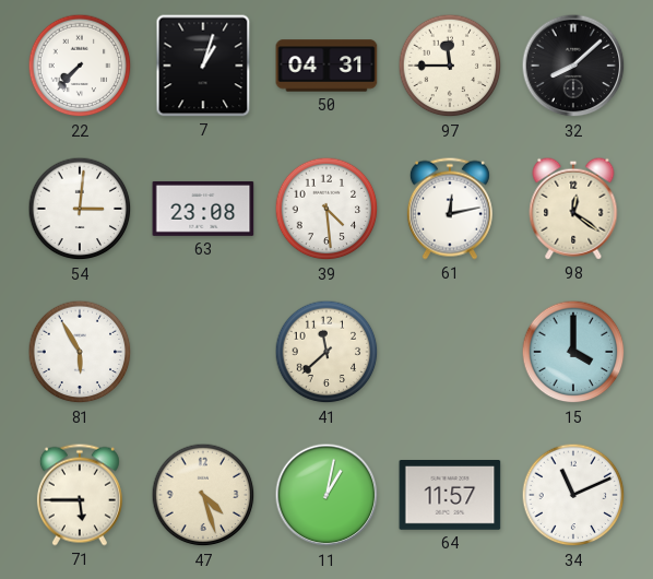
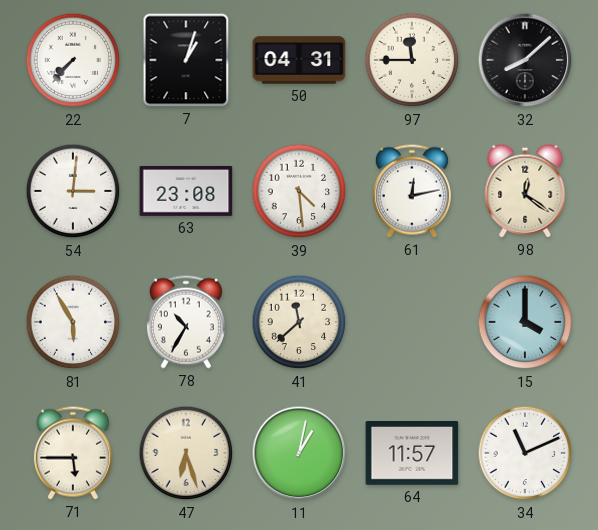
78: none -> 10:35
47: 4:27 -> 6:27
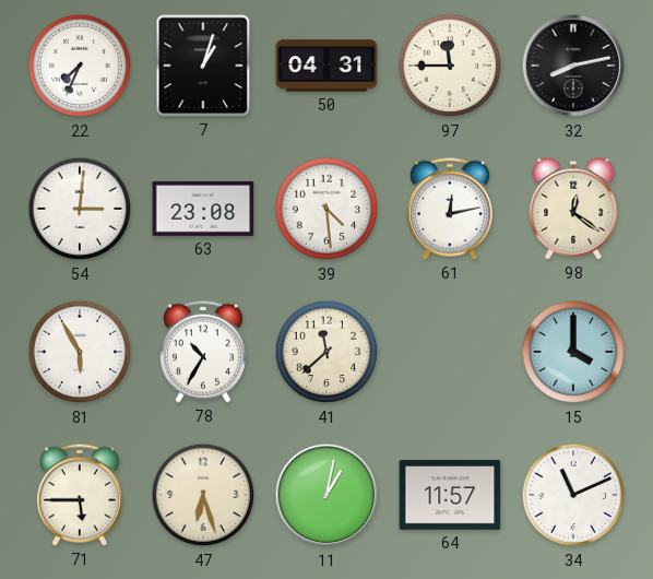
22: 7:37 -> 7:34
32: 8:08 -> 8:13
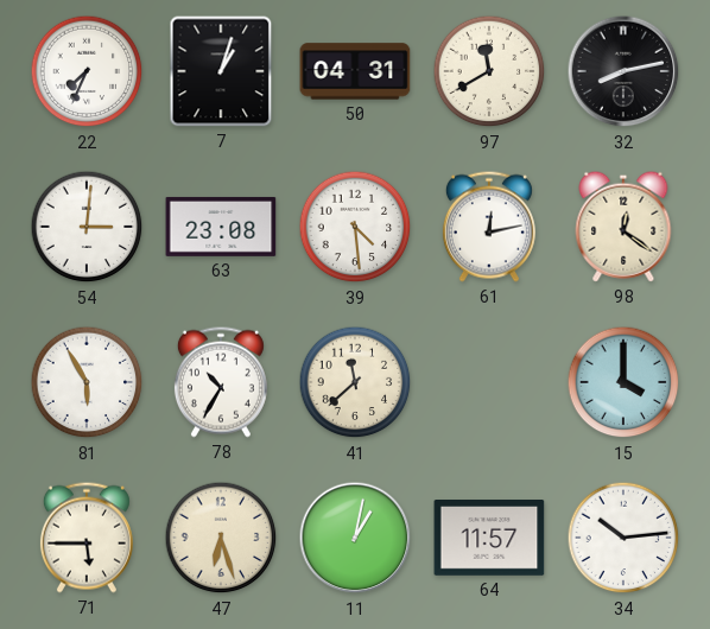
97: 11:45 -> 11:40
34: 11:11 -> 10:14
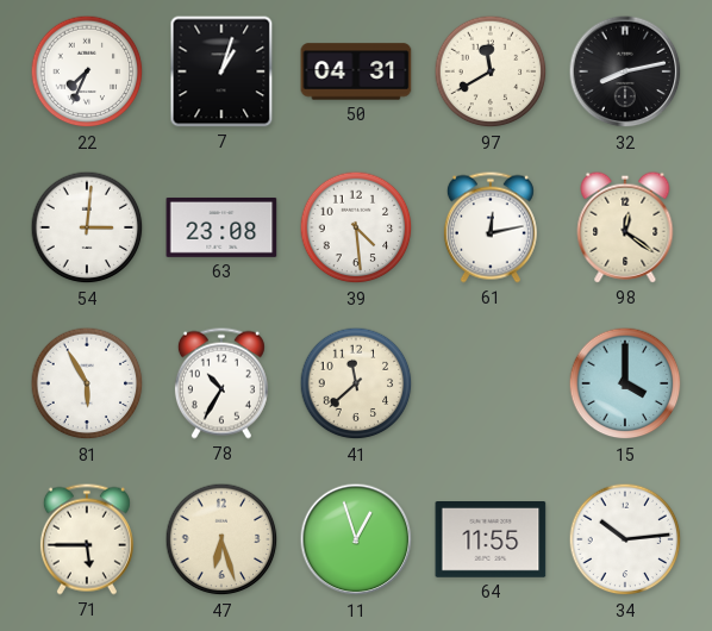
11: 1:02 -> 12:57
64: 11:57 -> 11:55
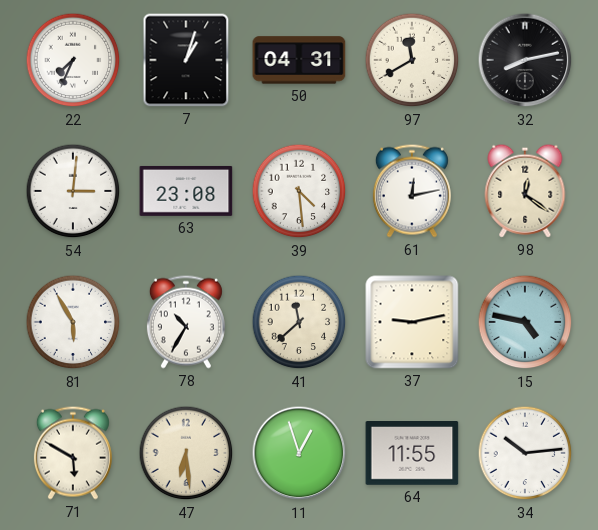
37: none -> 9:13
15: 4:00 -> 4:47
71: 5:45 -> 5:50
47: 6:27 -> 6:29
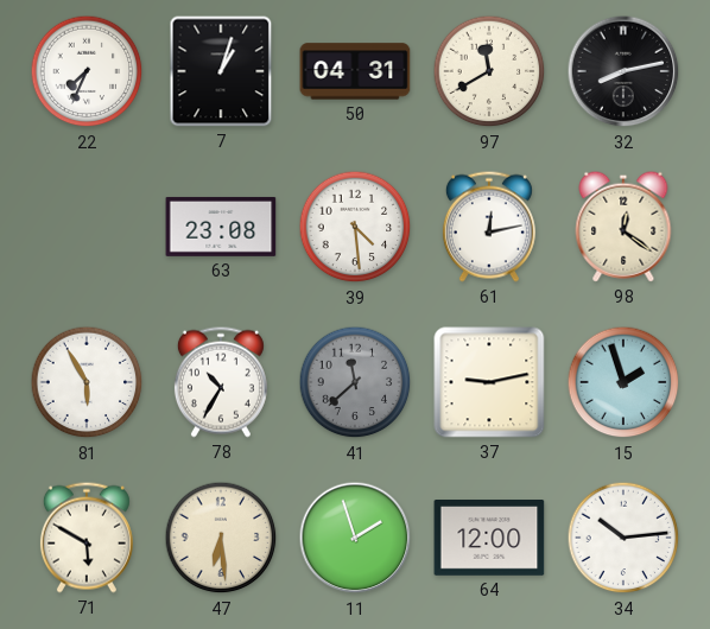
54: 3:01 -> none
41 dial: cream -> grey
15: 4:47 -> 1:57
11: 12:57 -> 1:57
64: 11:55 -> 12:00
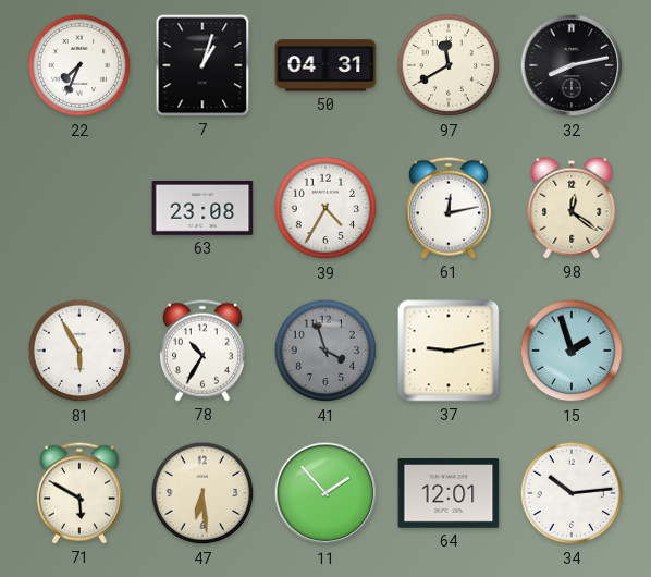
39: 4:29 -> 4:35
41: 11:38 -> 3:57
11: 1:57 -> 1:53
64: 12:00 -> 12:01
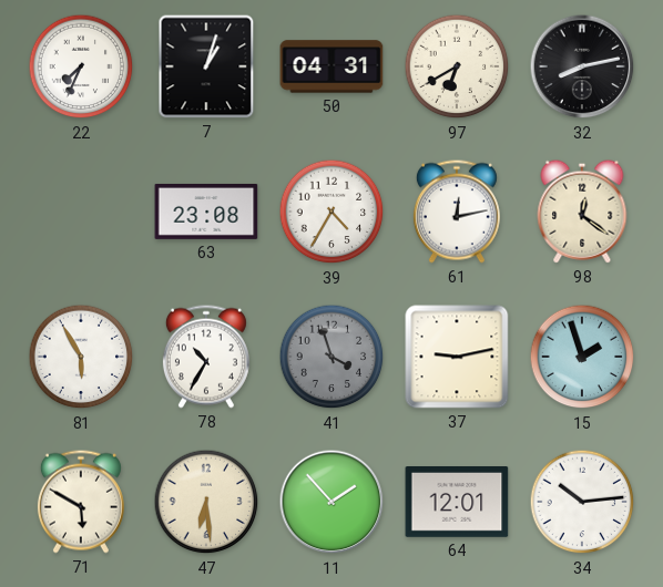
97: 11:40 -> 6:40
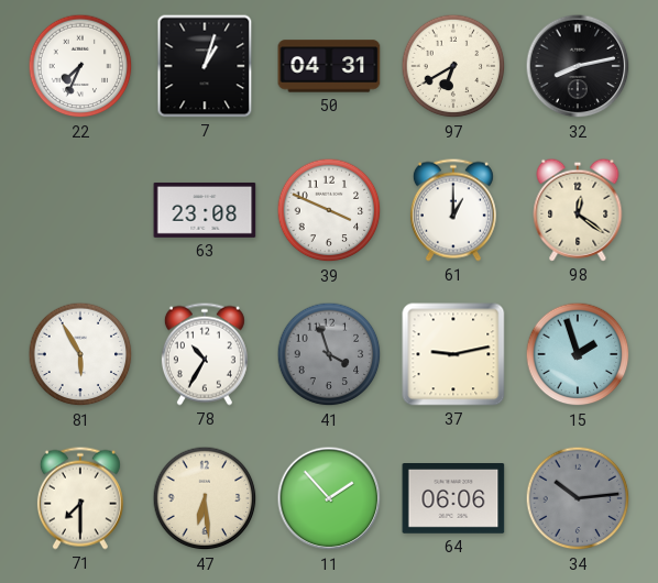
39: 4:35 -> 3:49
61: 12:13 -> 1:00
71: 5:50 -> 7:30
64: 12:01 -> 06:06
34 dial: white -> grey
